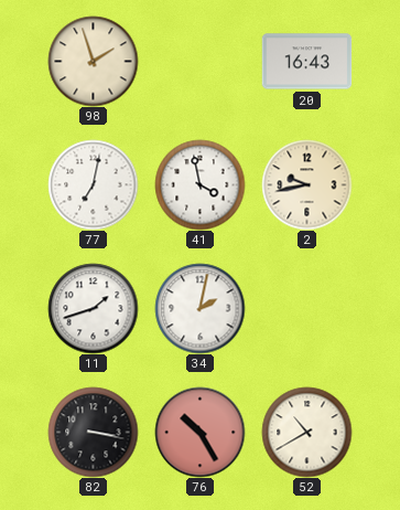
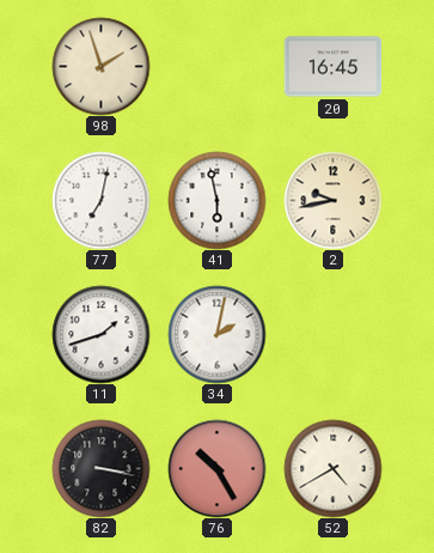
20: 16:43 -> 16:45
41: 3:58 -> 5:58
52: 10:40 -> 4:40
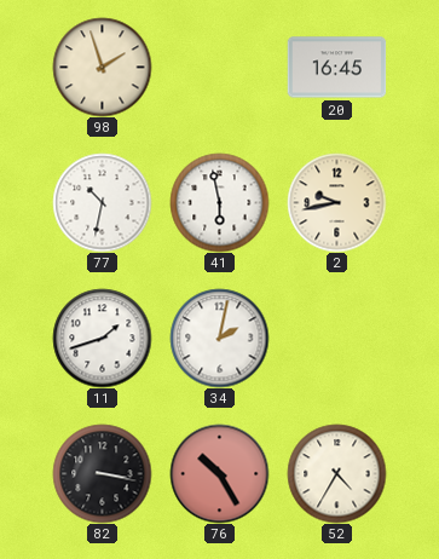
77: 7:02 -> 10:32
52: 4:40 -> 4:35
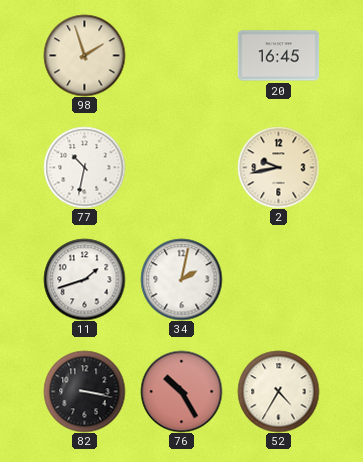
41: 5:58 -> none
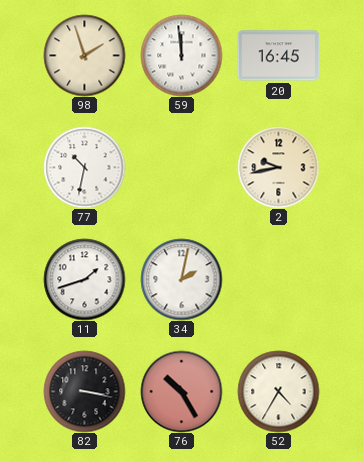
59: none -> 11:59
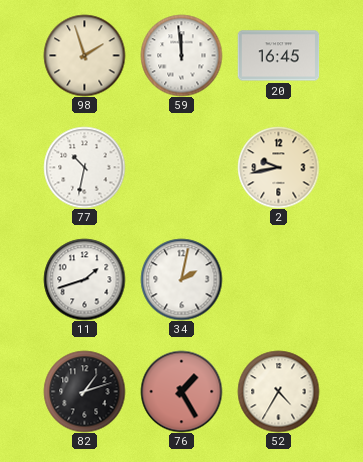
82: 3:17 -> 1:12
76: 10:25 -> 1:25
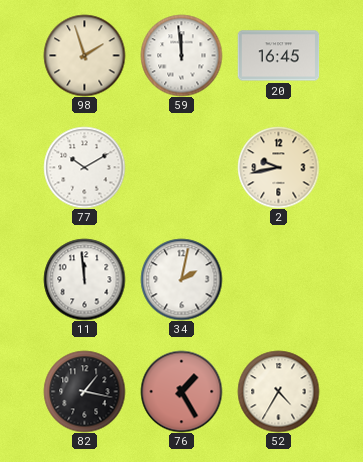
77: 10:32 -> 10:10
11: 1:42 -> 11:59
82: 1:12 -> 1:17
